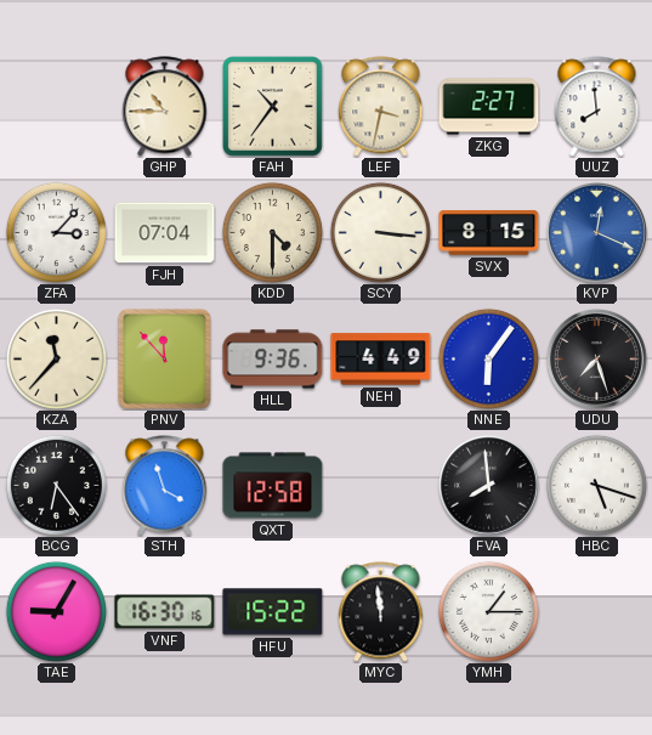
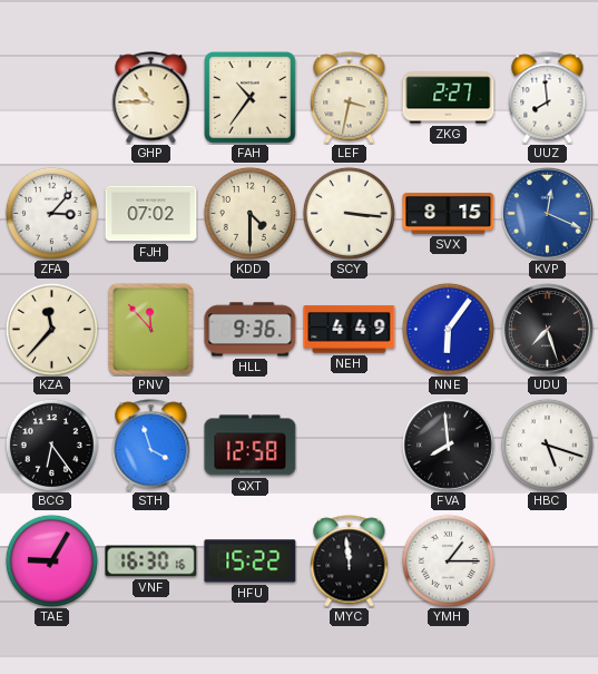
FJH: 07:04 -> 07:02
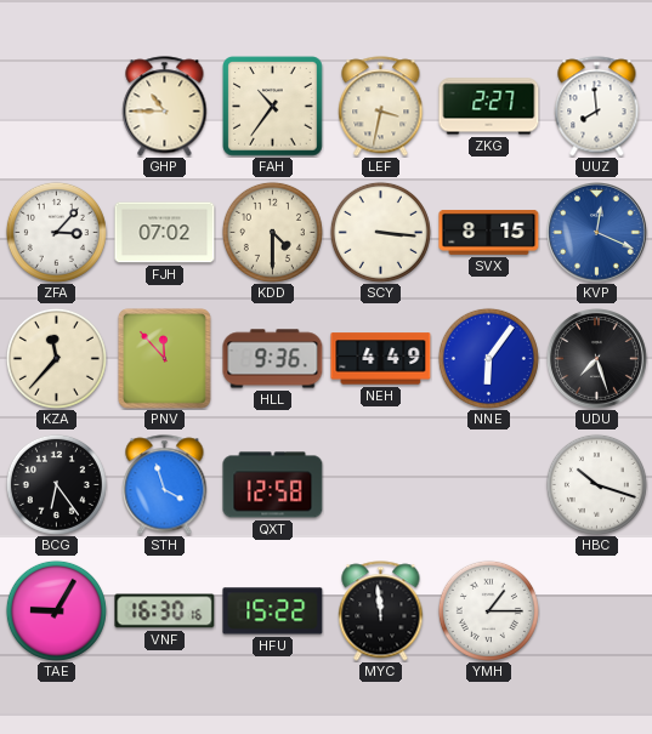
FVA: 7:59 -> none
HBC: 5:18 -> 10:18
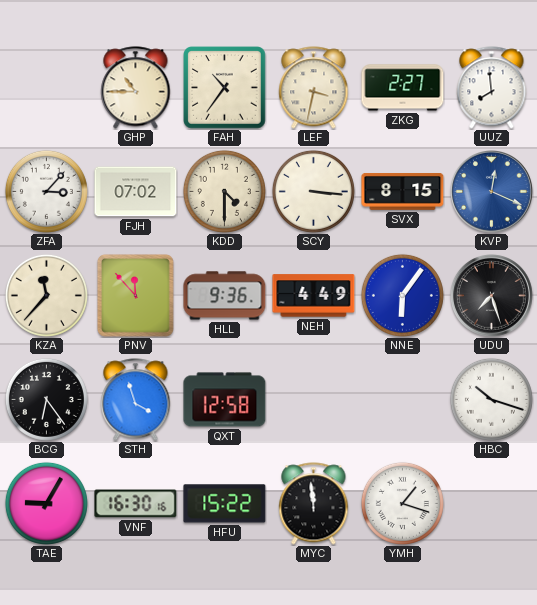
YMH: 1:15 -> 1:18
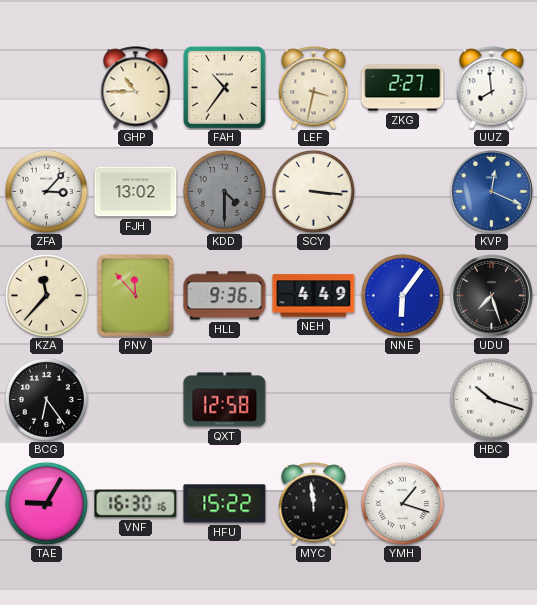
FJH: 07:02 -> 13:02
KDD dial: cream -> grey
SVX: 8:15 -> none
STH: 3:57 -> none
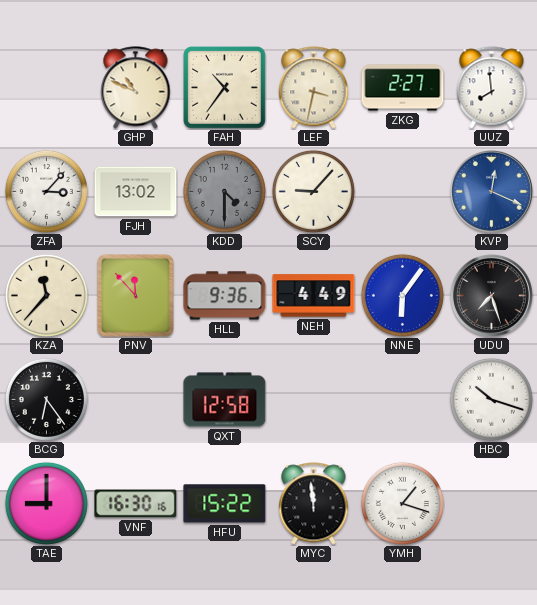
GHP: 10:45 -> 10:49
SCY: 3:16 -> 9:07
TAE: 9:05 -> 9:00
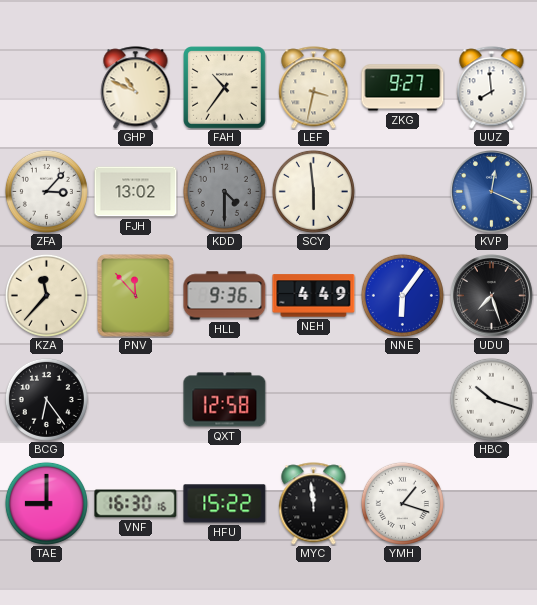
ZKG: 2:27 -> 9:27
SCY: 9:07 -> 5:59
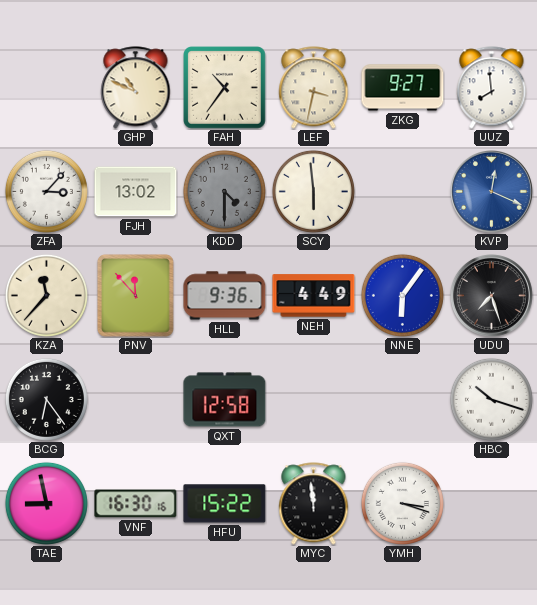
TAE: 9:00 -> 8:58
YMH: 1:18 -> 3:18
